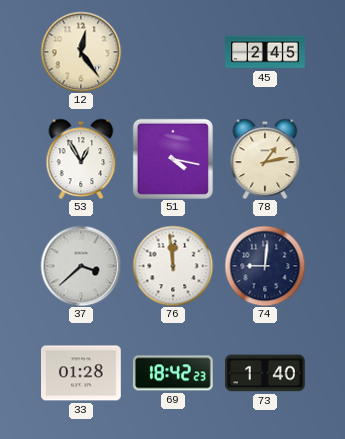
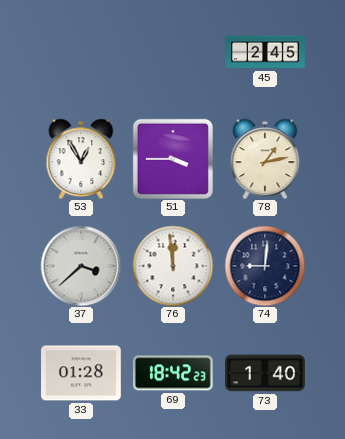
12: 12:24 -> none
51: 4:17 -> 3:45
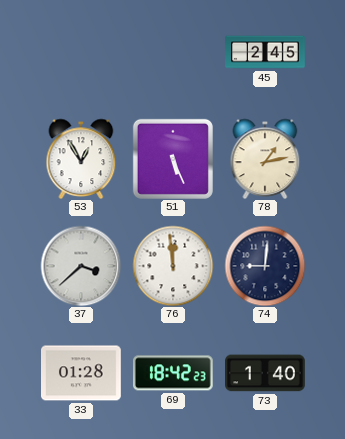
51: 3:45 -> 5:26
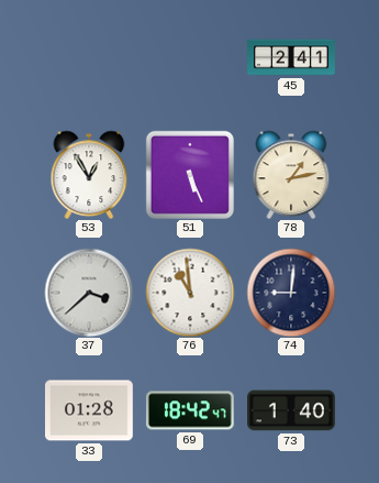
45: 2:45 -> 2:41
76: 11:59 -> 10:59
69: 18:42:23 -> 18:42:47
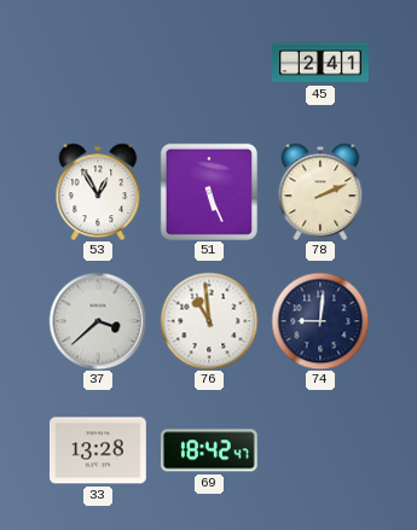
78: 1:13 -> 2:11
33: 01:28 -> 13:28
73: 1:40 -> none
